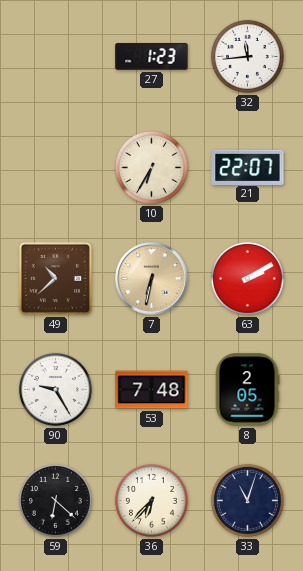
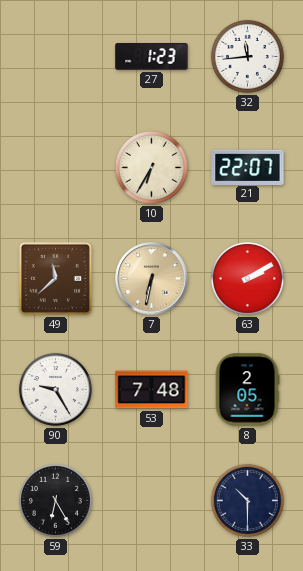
49: 10:38 -> 11:38
59: 6:22 -> 6:25
36: 6:37 -> none
33: 11:03 -> 10:30
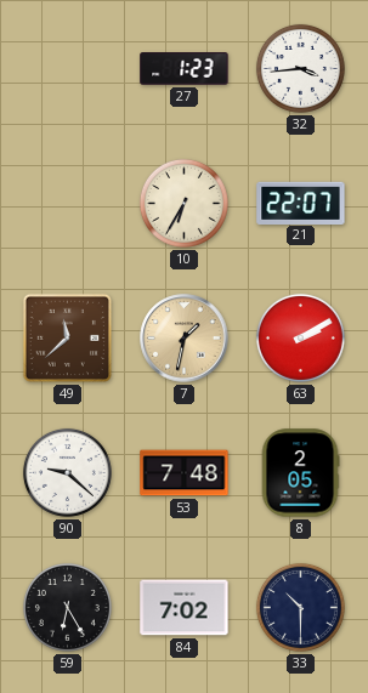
32: 11:44 -> 3:44
7: 6:32 -> 1:32
90: 9:25 -> 9:22
84: none -> 7:02
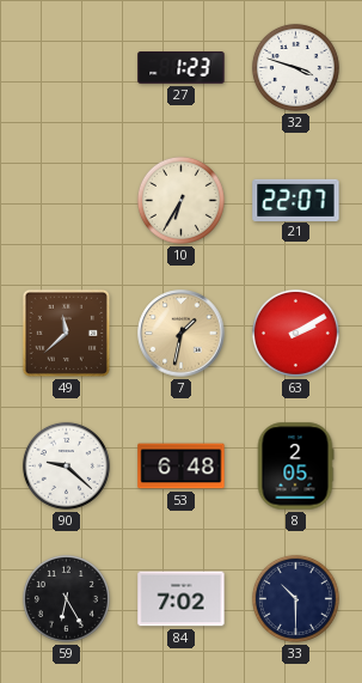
32: 3:44 -> 3:48
53: 7:48 -> 6:48
